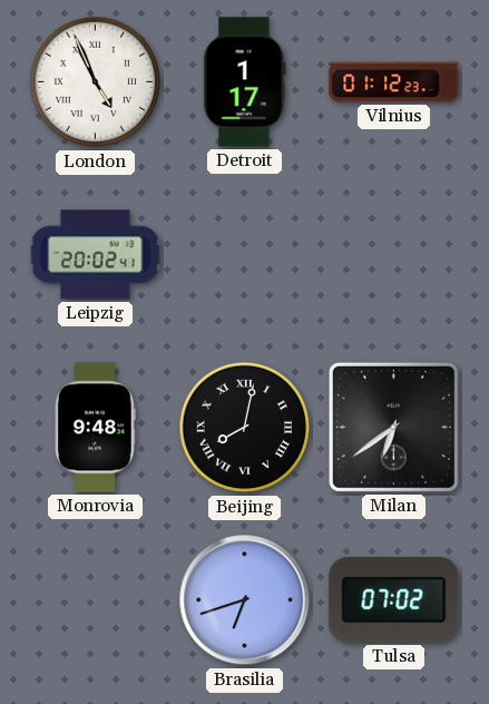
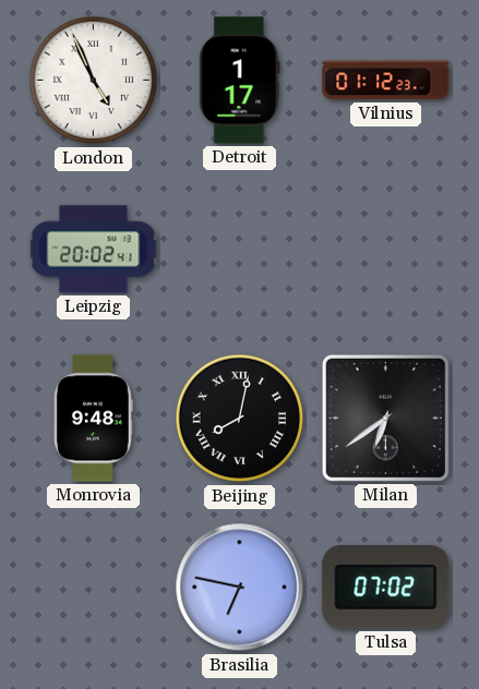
Brasilia: 6:42 -> 6:47
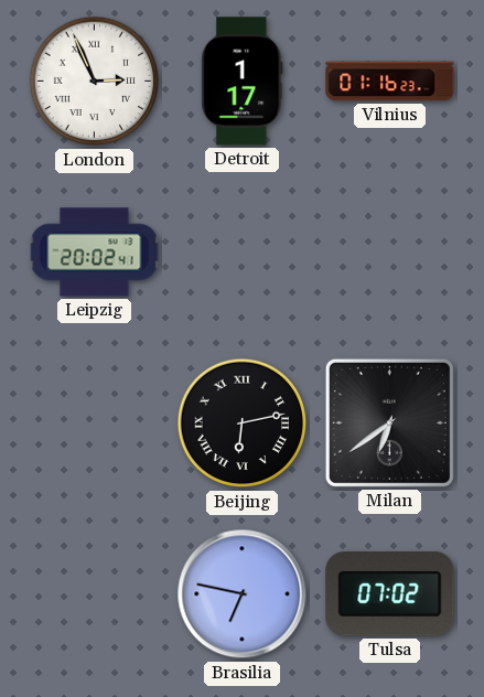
London: 4:56 -> 2:56
Vilnius: 01:12 -> 01:16
Monrovia: 9:48 -> none
Beijing: 8:02 -> 6:13
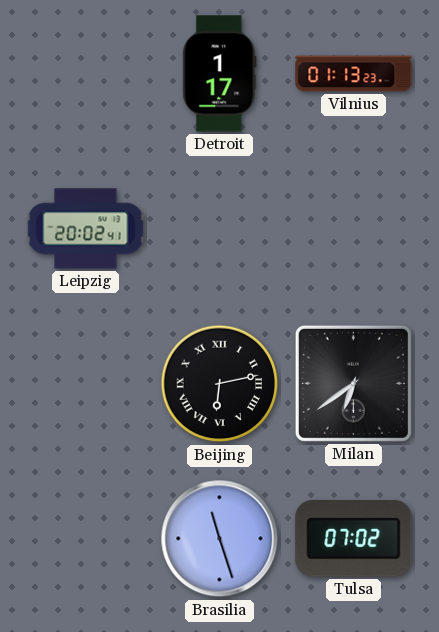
London: 2:56 -> none
Vilnius: 01:16 -> 01:13
Brasilia: 6:47 -> 11:27
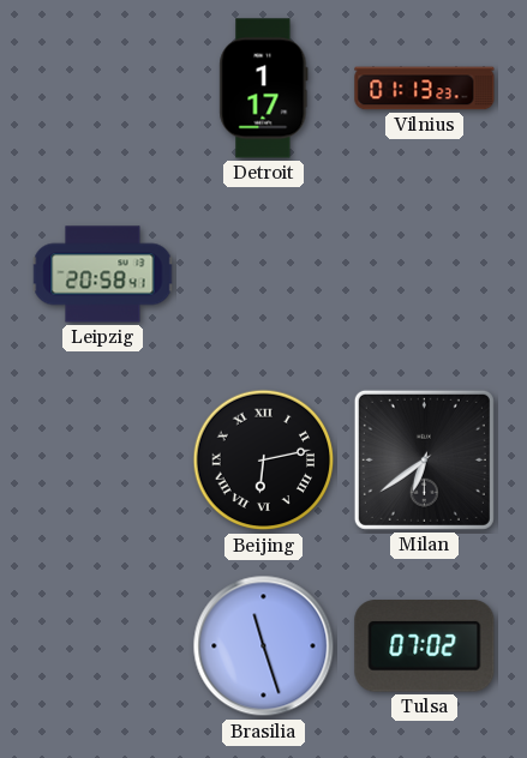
Leipzig: 20:02 -> 20:58
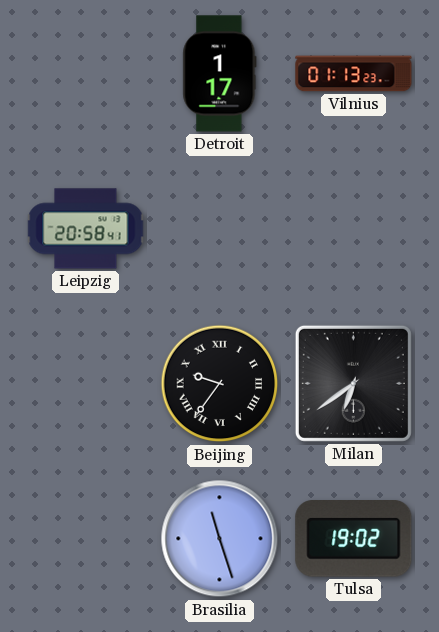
Beijing: 6:13 -> 9:36
Tulsa: 07:02 -> 19:02
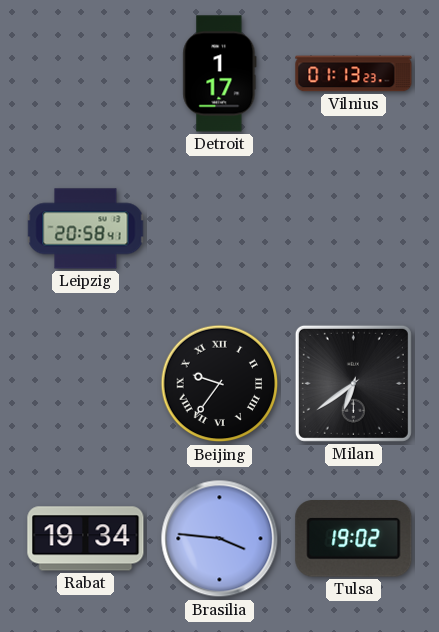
Rabat: none -> 19:34
Brasilia: 11:27 -> 3:46
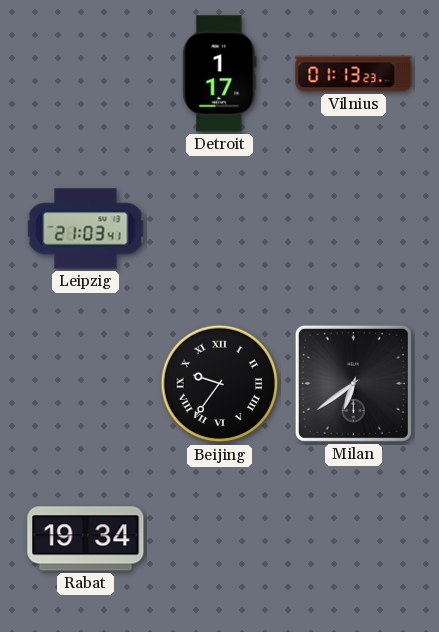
Leipzig: 20:58 -> 21:03
Brasilia: 3:46 -> none
Tulsa: 19:02 -> none
